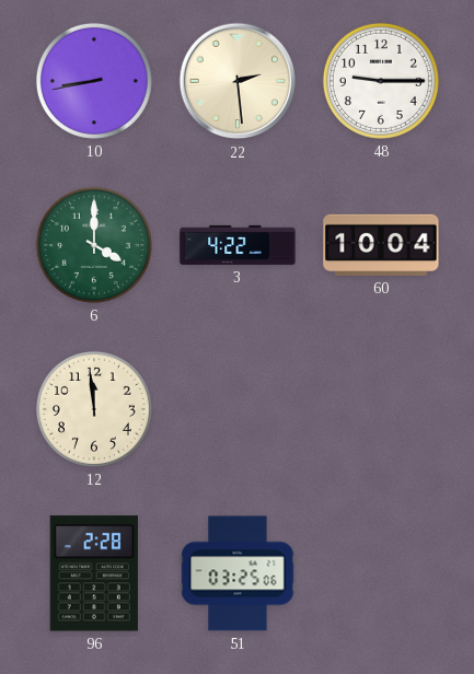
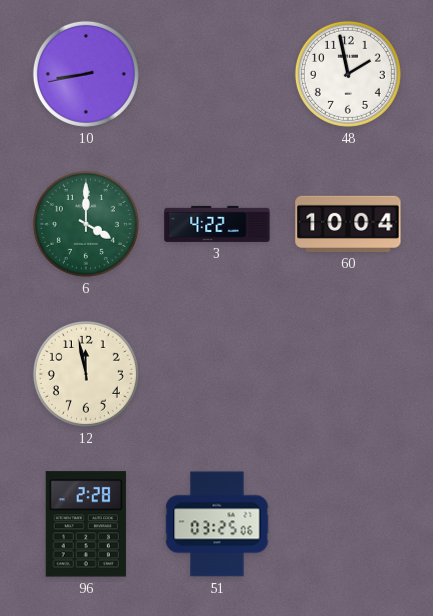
22: 2:29 -> none
48: 9:15 -> 1:58
12: 11:59 -> 11:58
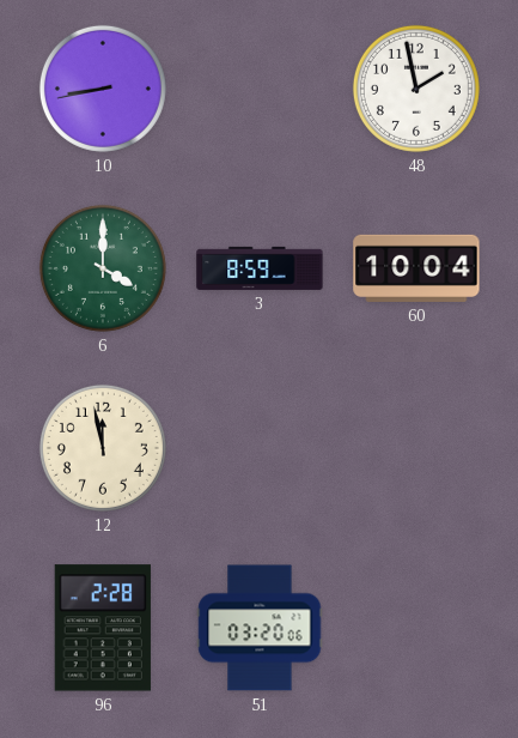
3: 4:22 -> 8:59
51: 03:25 -> 03:20
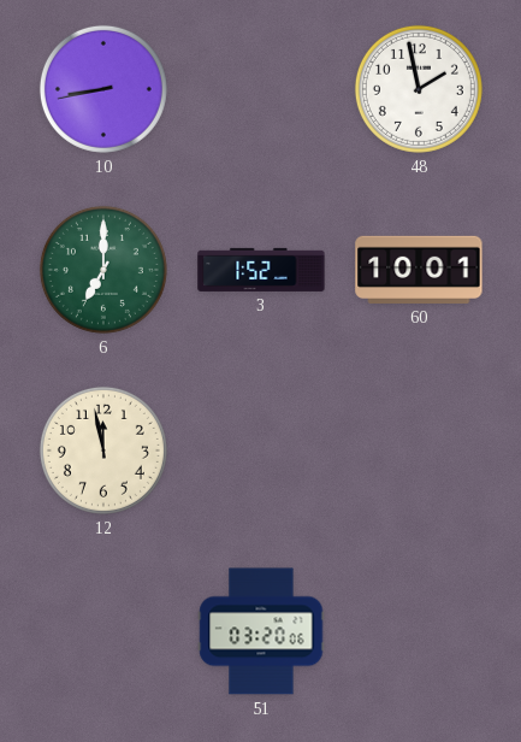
6: 4:00 -> 7:00
3: 8:59 -> 1:52
60: 10:04 -> 10:01
96: 2:28 -> none
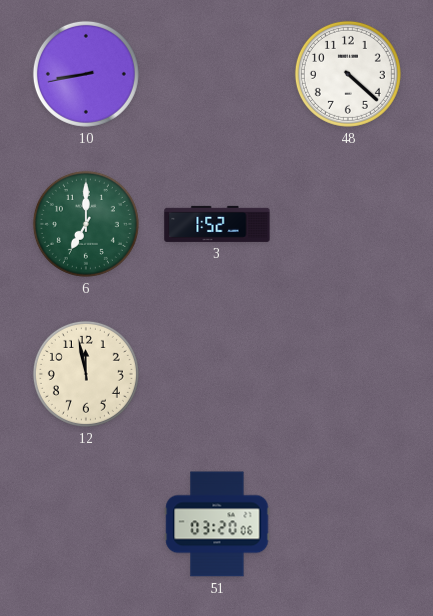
48: 1:58 -> 4:22
60: 10:01 -> none
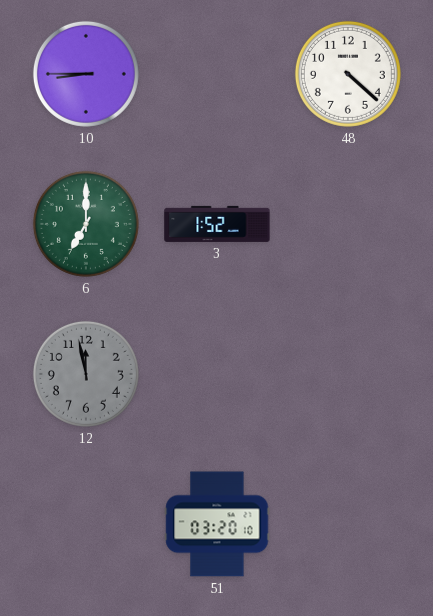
10: 8:43 -> 8:45
12 dial: cream -> grey
51: 03:20:06 -> 03:20:10
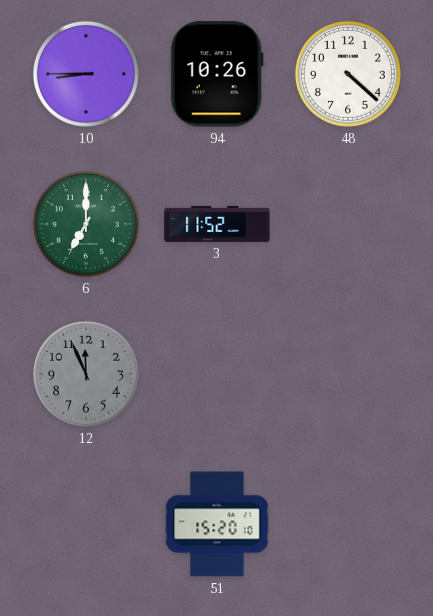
94: none -> 10:26
3: 1:52 -> 11:52
12: 11:58 -> 11:56
51: 03:20 -> 15:20
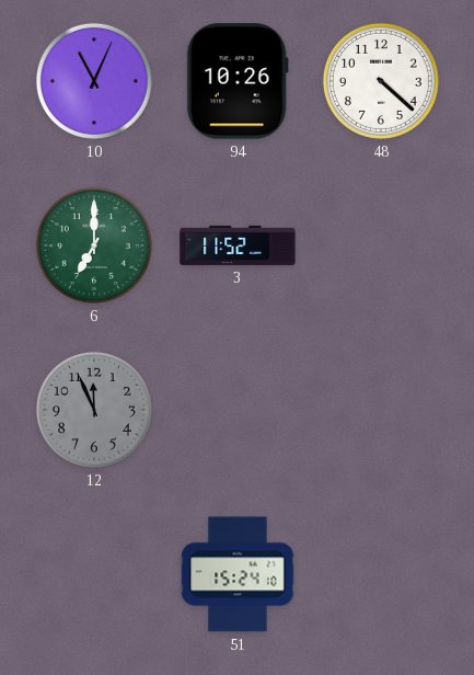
10: 8:45 -> 11:04
51: 15:20 -> 15:24
